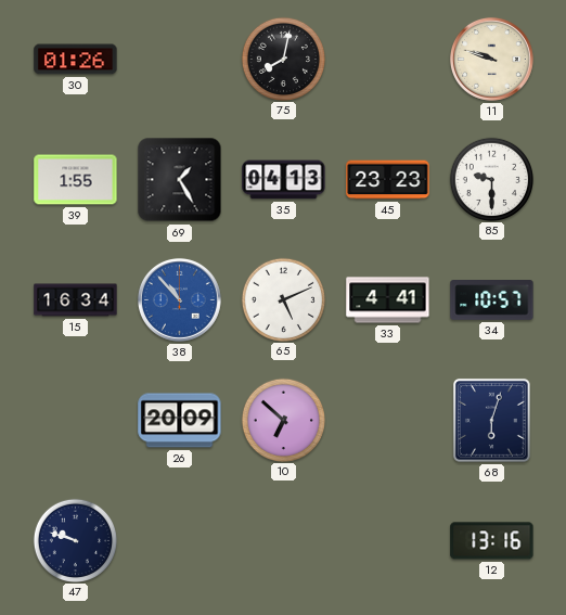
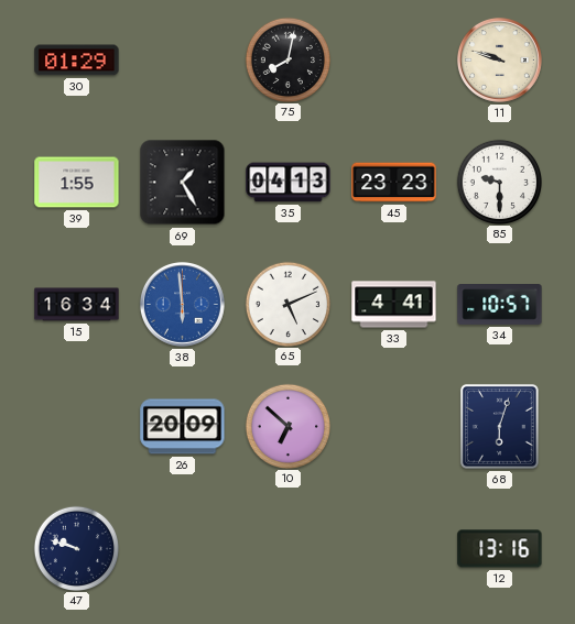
30: 01:26 -> 01:29
38: 10:53 -> 5:59
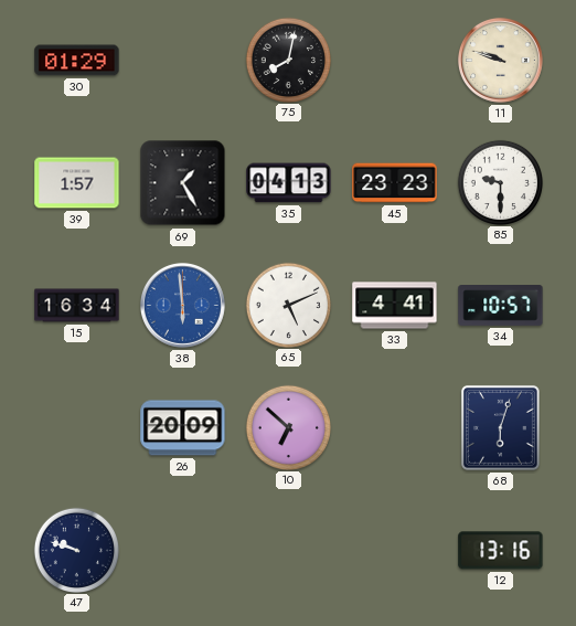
39: 1:55 -> 1:57
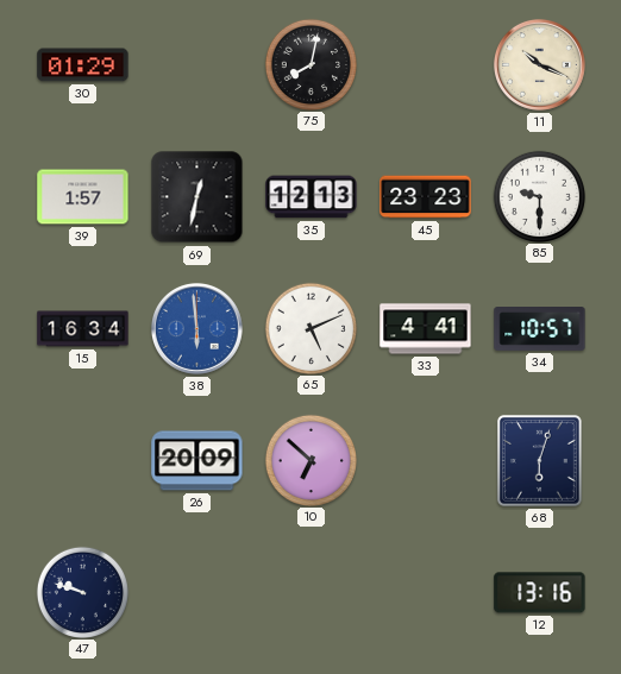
11: 9:48 -> 10:19
69: 1:25 -> 12:32
35: 04:13 -> 12:13
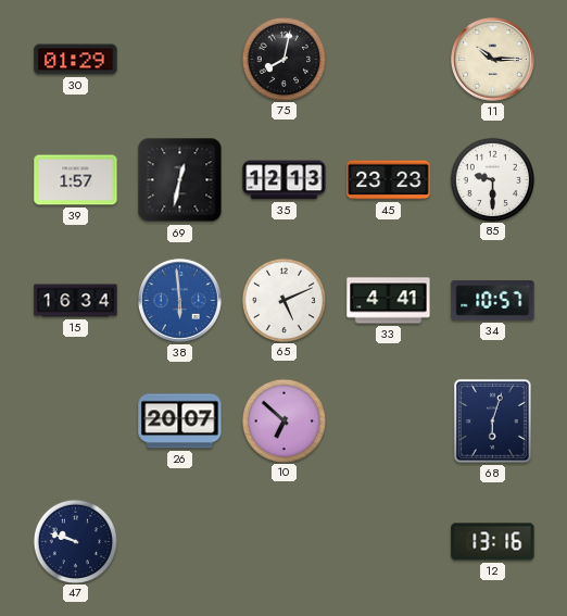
11: 10:19 -> 10:15
26: 20:09 -> 20:07
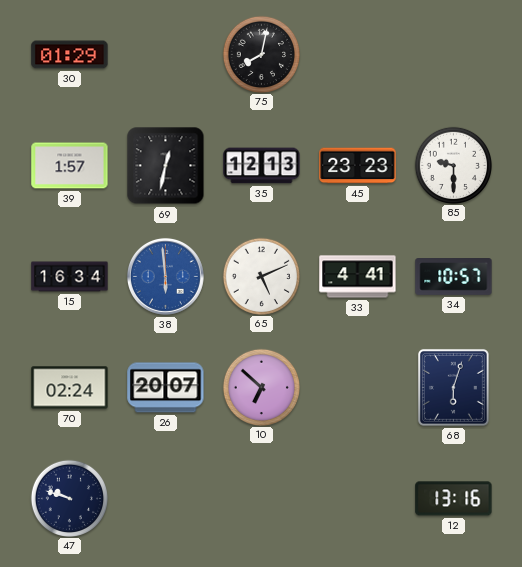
11: 10:15 -> none
70: none -> 02:24
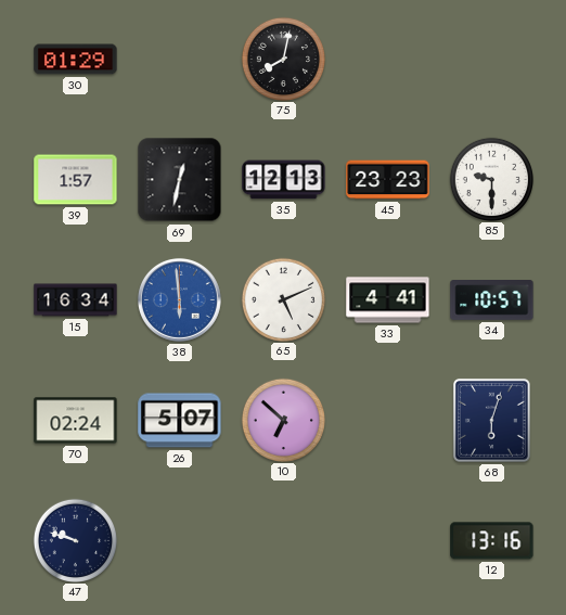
26: 20:07 -> 5:07
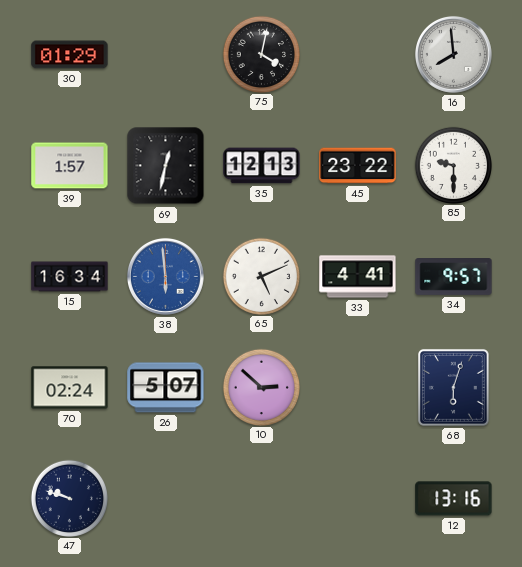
75: 8:02 -> 4:02
16: none -> 7:59
45: 23:23 -> 23:22
34: 10:57 -> 9:57
10: 6:52 -> 2:52
